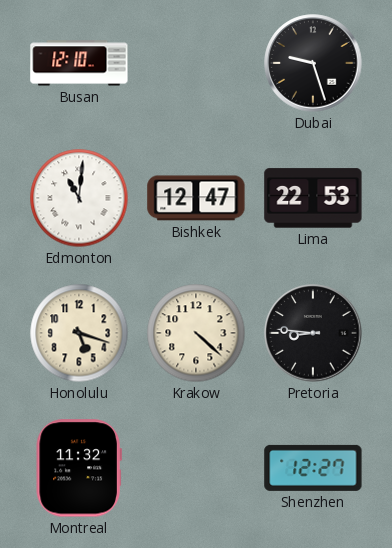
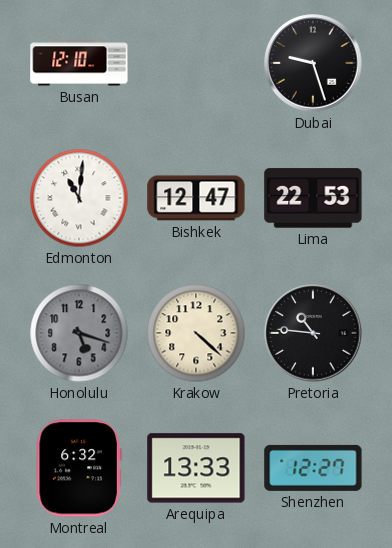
Honolulu dial: cream -> grey
Pretoria: 8:46 -> 10:46
Montreal: 11:32 -> 6:32
Arequipa: none -> 13:33
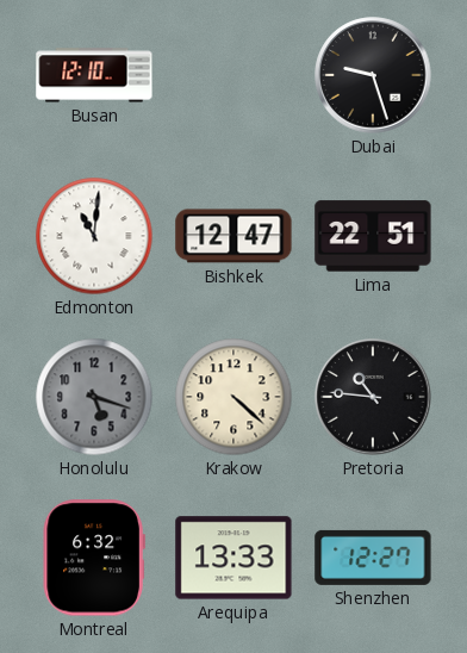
Lima: 22:53 -> 22:51
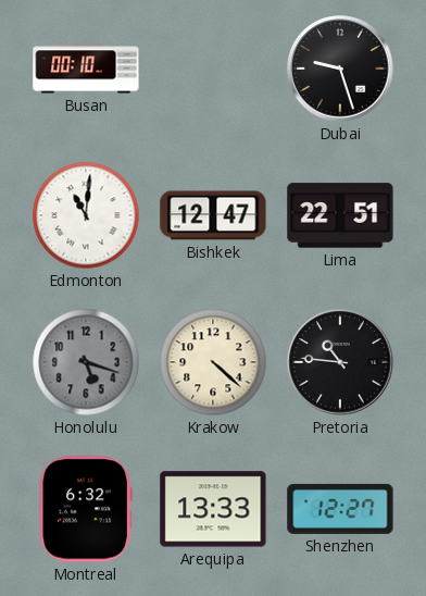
Busan: 12:10 -> 00:10
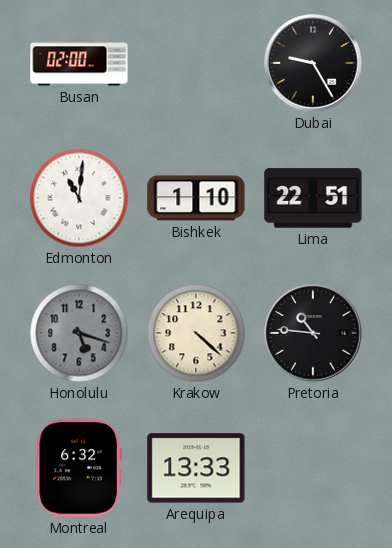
Busan: 00:10 -> 02:00
Dubai: 9:27 -> 9:25
Bishkek: 12:47 -> 1:10
Shenzhen: 12:27 -> none
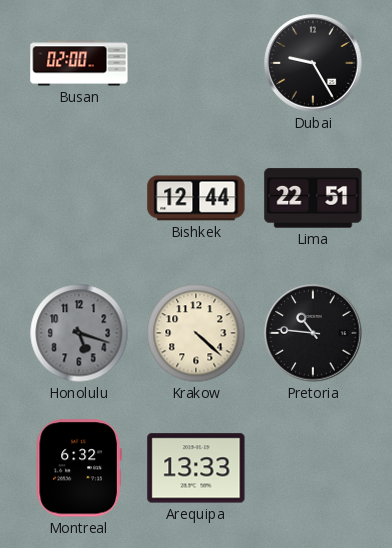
Edmonton: 11:01 -> none
Bishkek: 1:10 -> 12:44
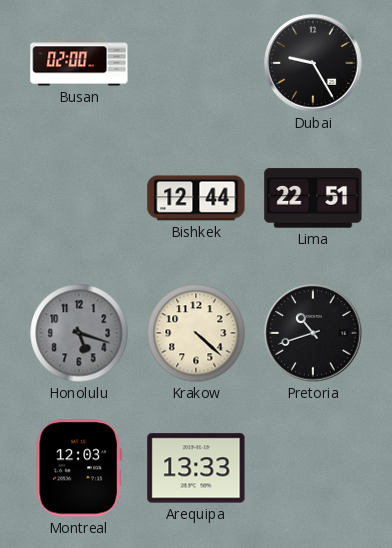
Pretoria: 10:46 -> 10:42
Montreal: 6:32 -> 12:03
